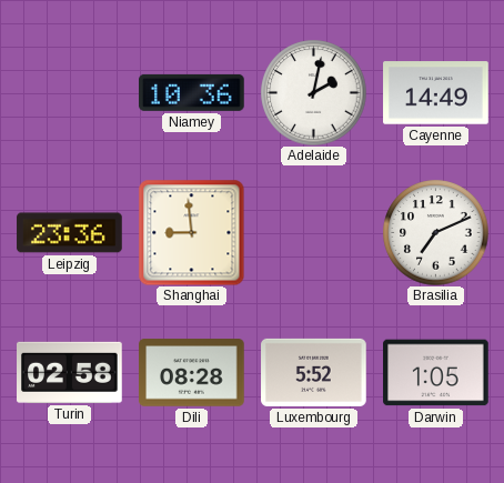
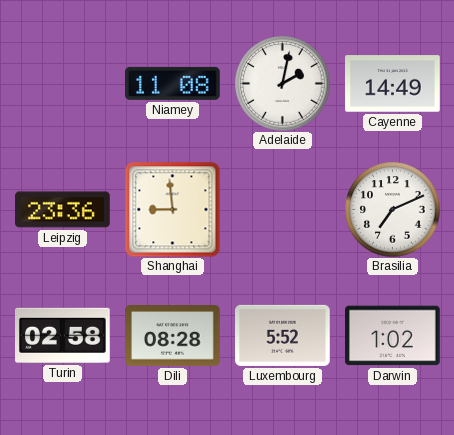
Niamey: 10:36 -> 11:08
Darwin: 1:05 -> 1:02
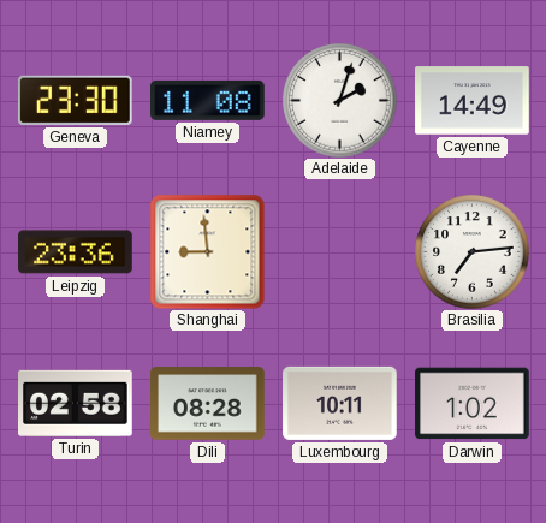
Geneva: none -> 23:30
Adelaide: 2:02 -> 2:03
Brasilia: 7:11 -> 7:14
Luxembourg: 5:52 -> 10:11
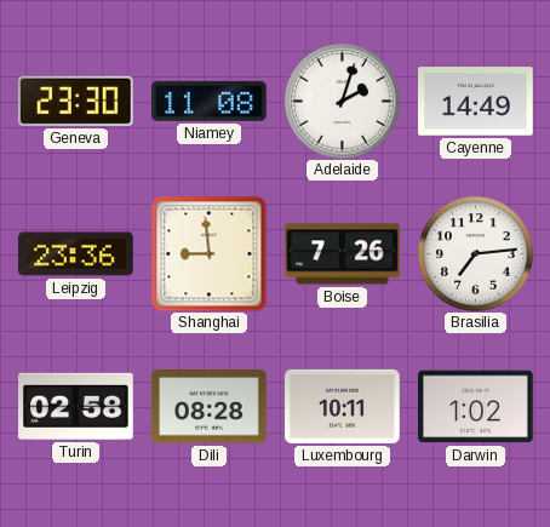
Boise: none -> 7:26
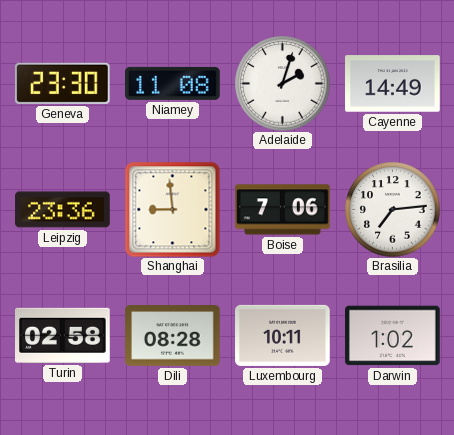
Boise: 7:26 -> 7:06
